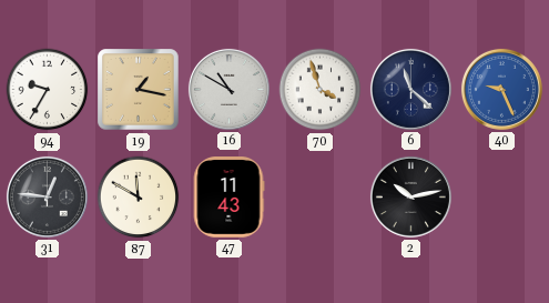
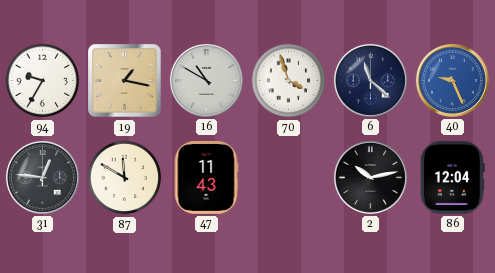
86: none -> 12:04
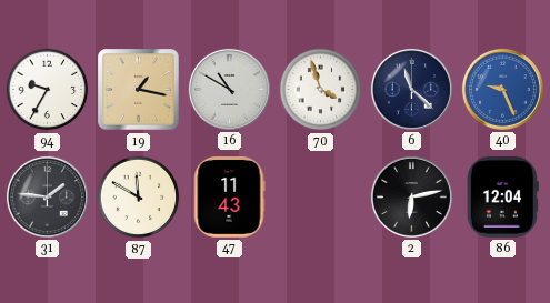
31: 12:46 -> 1:46
2: 10:13 -> 6:13
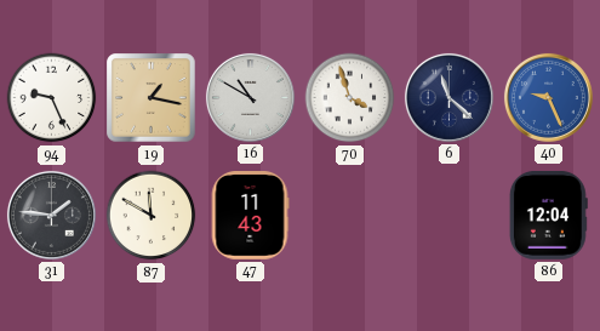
94: 9:35 -> 9:26
2: 6:13 -> none
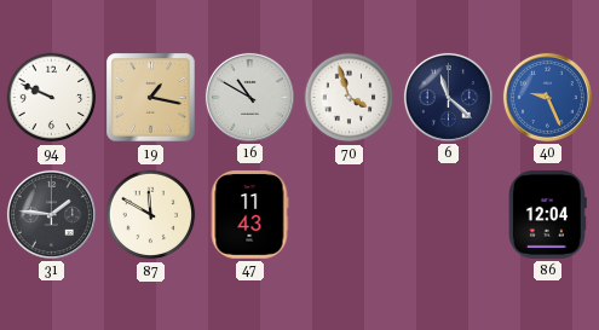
94: 9:26 -> 9:49
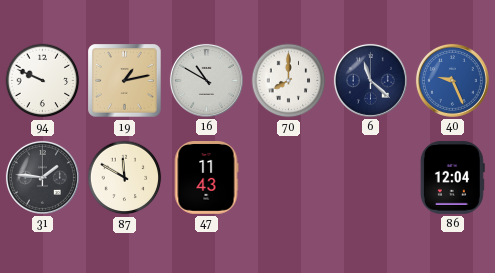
19: 1:17 -> 1:13
70: 3:57 -> 8:00
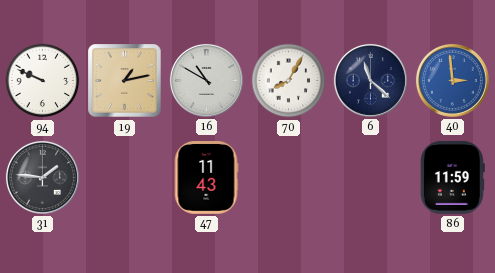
70: 8:00 -> 8:05
40: 9:26 -> 2:59
87: 11:50 -> none
86: 12:04 -> 11:59
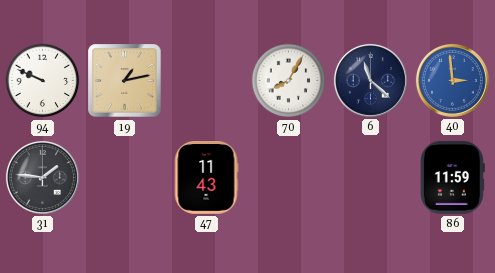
16: 10:50 -> none
